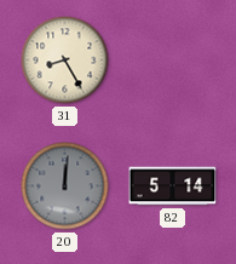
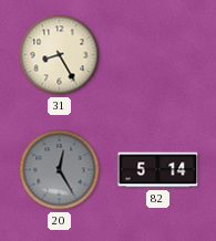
20: 12:01 -> 12:25
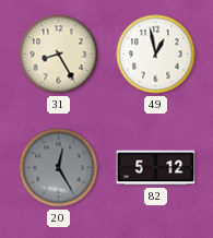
49: none -> 12:58
82: 5:14 -> 5:12
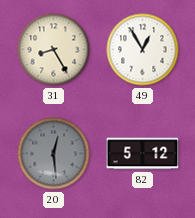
49: 12:58 -> 12:55
20: 12:25 -> 12:29
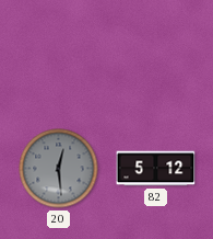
31: 8:25 -> none
49: 12:55 -> none
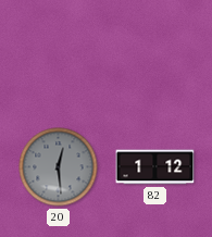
82: 5:12 -> 1:12
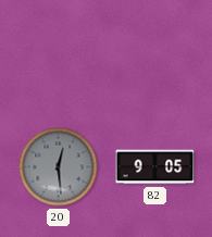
82: 1:12 -> 9:05
